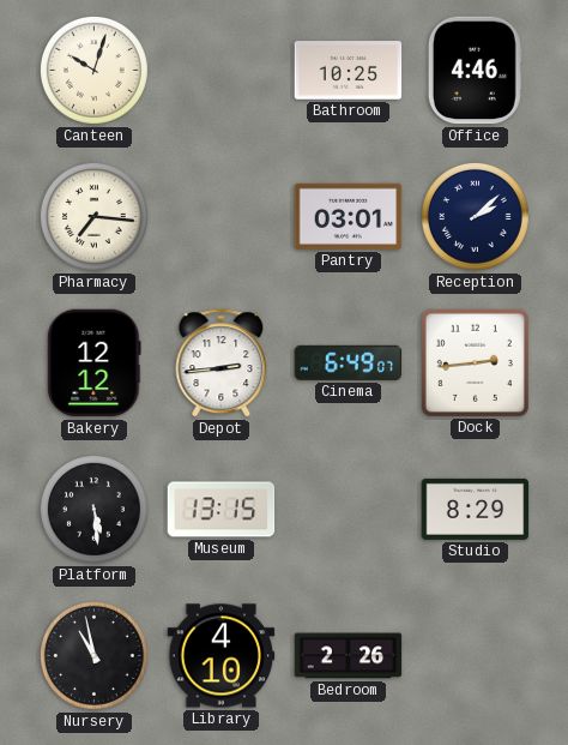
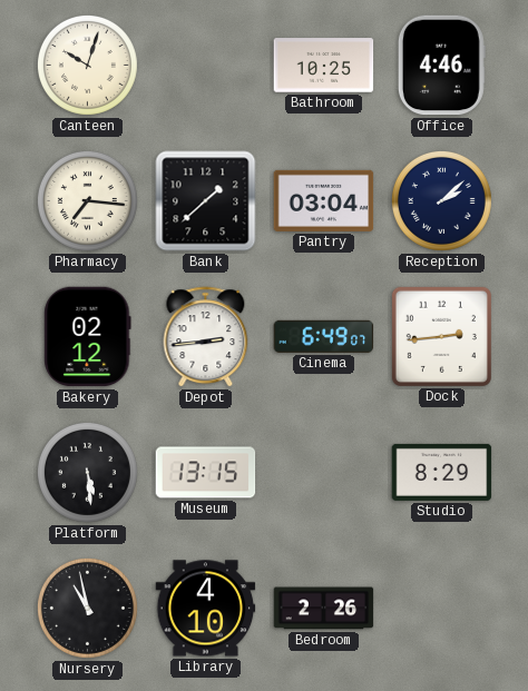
Bank: none -> 1:38
Pantry: 03:01 -> 03:04
Bakery: 12:12 -> 02:12
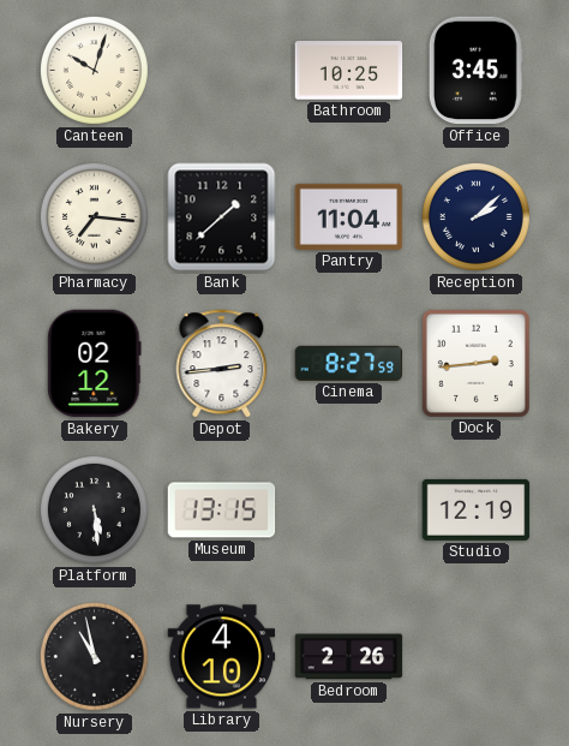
Office: 4:46 -> 3:45
Pantry: 03:04 -> 11:04
Cinema: 6:49 -> 8:27
Studio: 8:29 -> 12:19
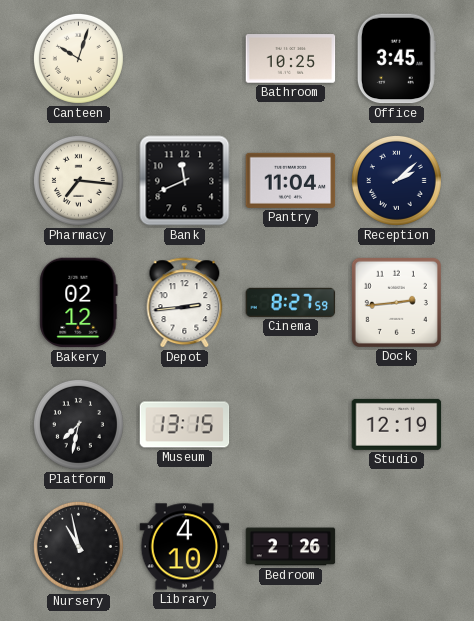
Bank: 1:38 -> 11:41
Platform: 5:29 -> 7:32
